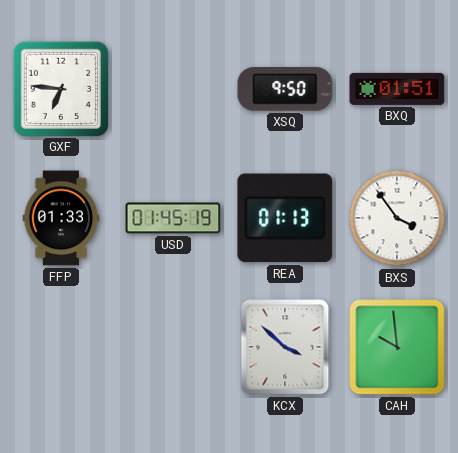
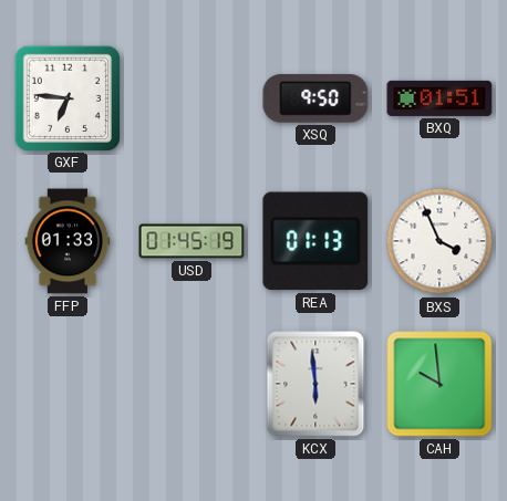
BXS: 3:54 -> 3:56
KCX: 3:52 -> 5:59
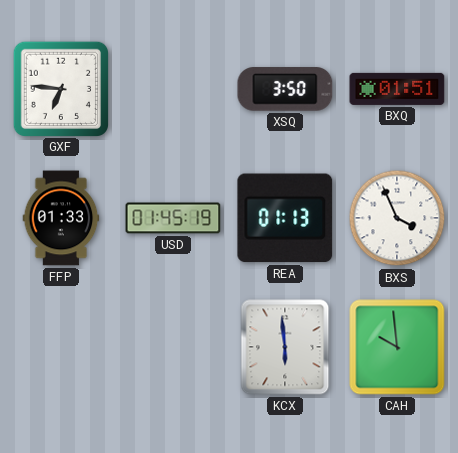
XSQ: 9:50 -> 3:50
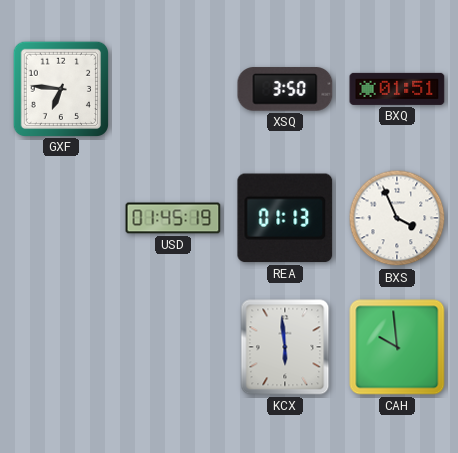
FFP: 01:33 -> none
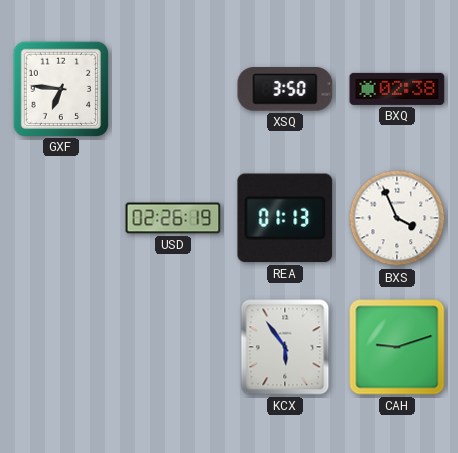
BXQ: 01:51 -> 02:38
USD: 01:45 -> 02:26
KCX: 5:59 -> 5:54
CAH: 9:59 -> 9:12
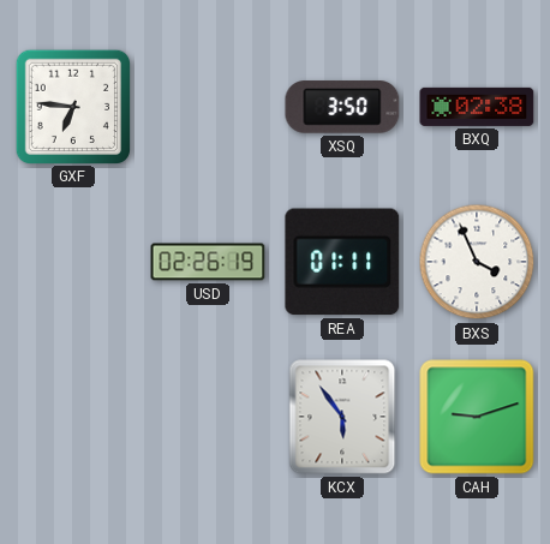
REA: 01:13 -> 01:11
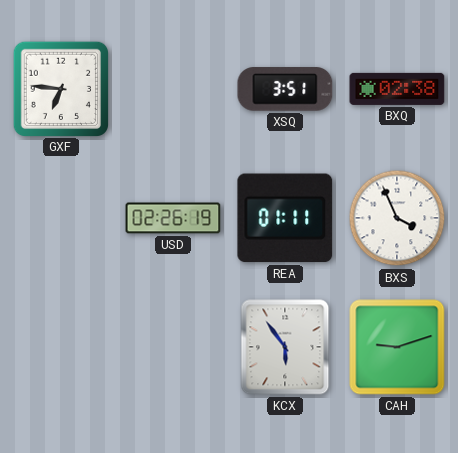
XSQ: 3:50 -> 3:51
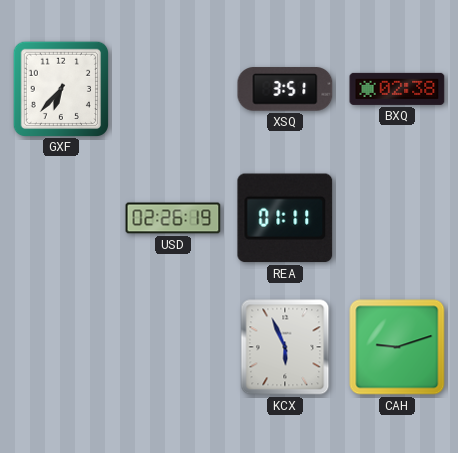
GXF: 6:46 -> 6:37
BXS: 3:56 -> none
KCX: 5:54 -> 5:56
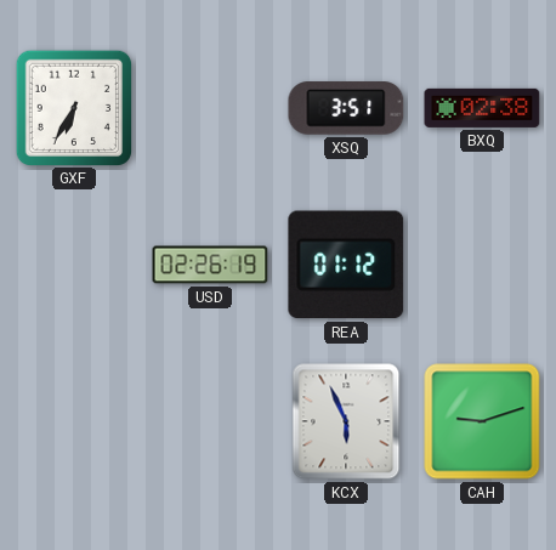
GXF: 6:37 -> 6:35
REA: 01:11 -> 01:12
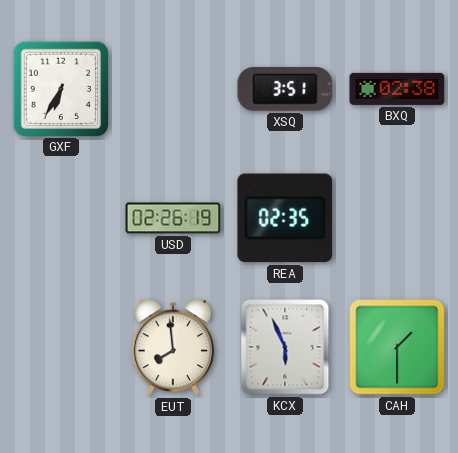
REA: 01:12 -> 02:35
EUT: none -> 7:59
CAH: 9:12 -> 1:30
